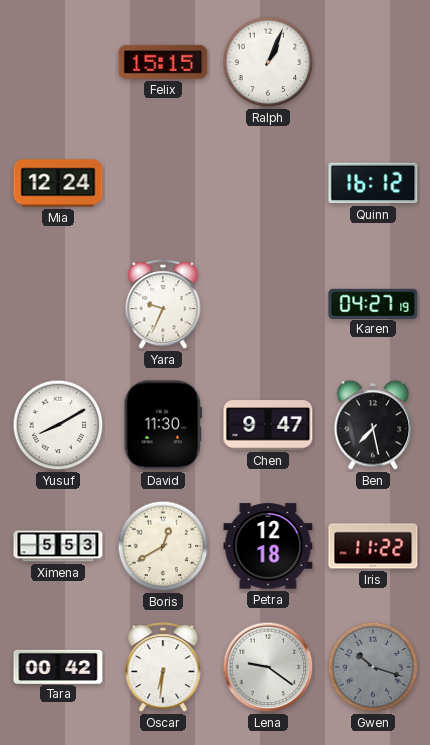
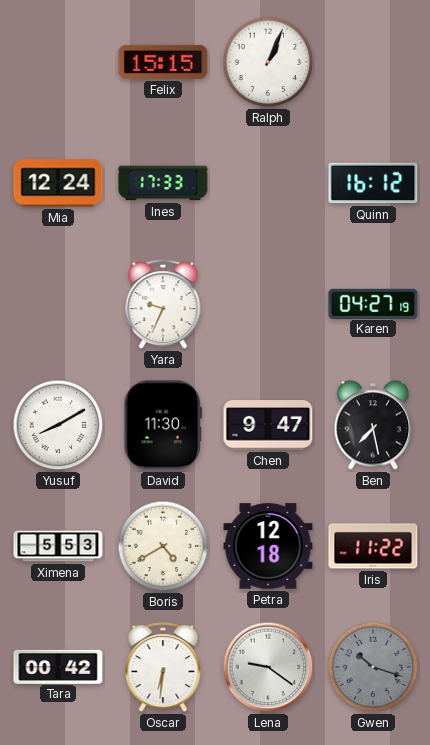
Ines: none -> 17:33
Boris: 12:40 -> 4:40
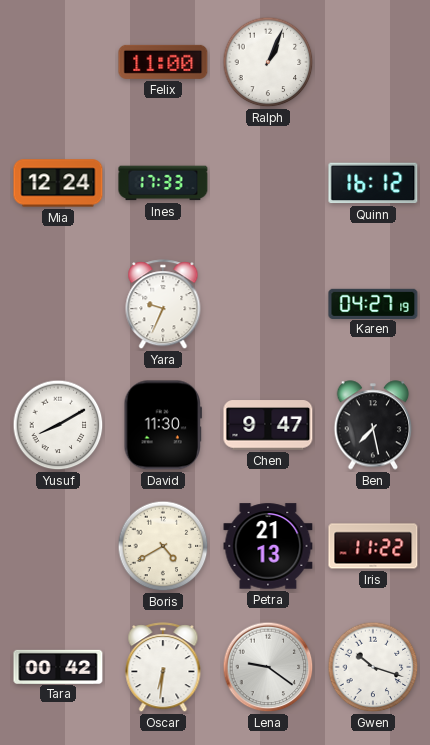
Felix: 15:15 -> 11:00
Ximena: 5:53 -> none
Petra: 12:18 -> 21:13
Gwen dial: grey -> white
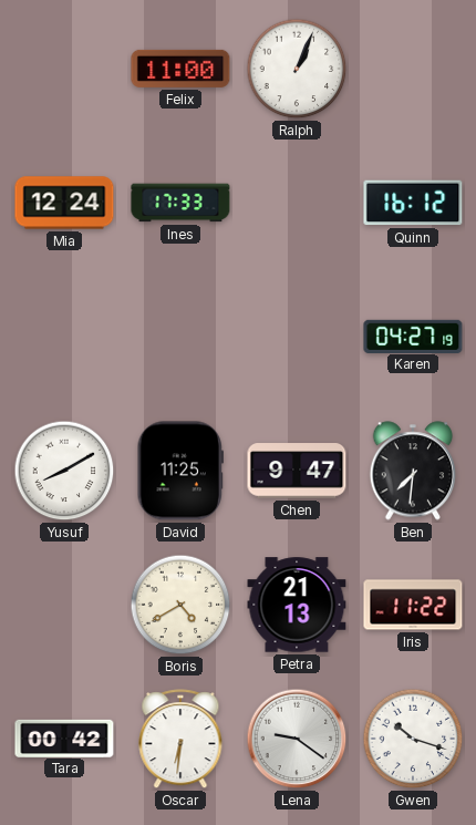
Yara: 9:34 -> none
David: 11:30 -> 11:25
Ben: 7:28 -> 7:31
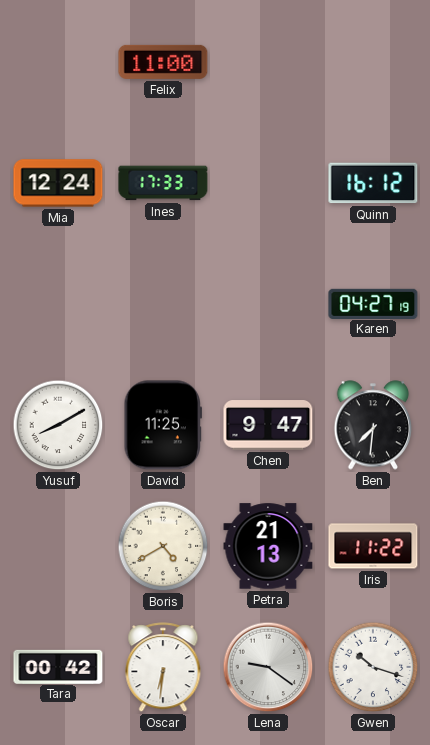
Ralph: 1:04 -> none
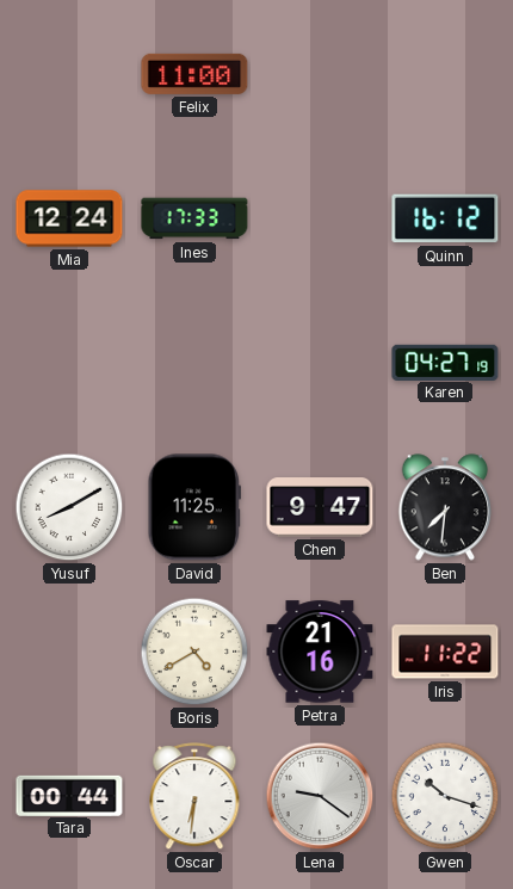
Petra: 21:13 -> 21:16
Tara: 00:42 -> 00:44
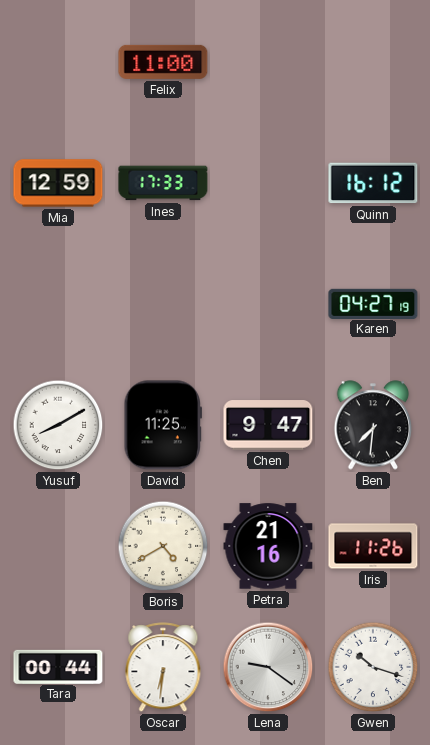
Mia: 12:24 -> 12:59
Iris: 11:22 -> 11:26
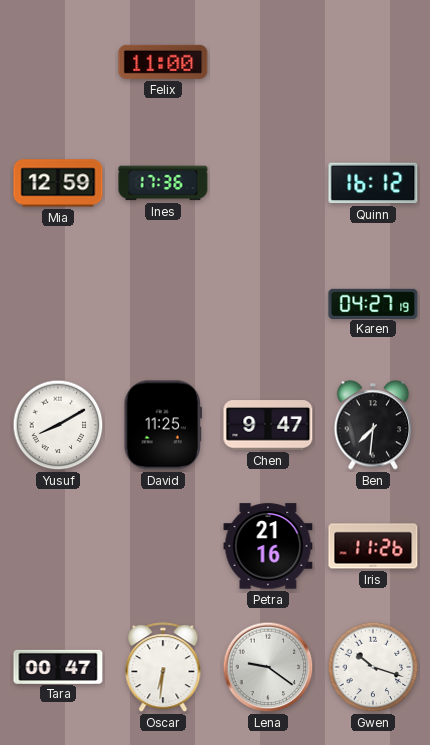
Ines: 17:33 -> 17:36
Boris: 4:40 -> none
Tara: 00:44 -> 00:47
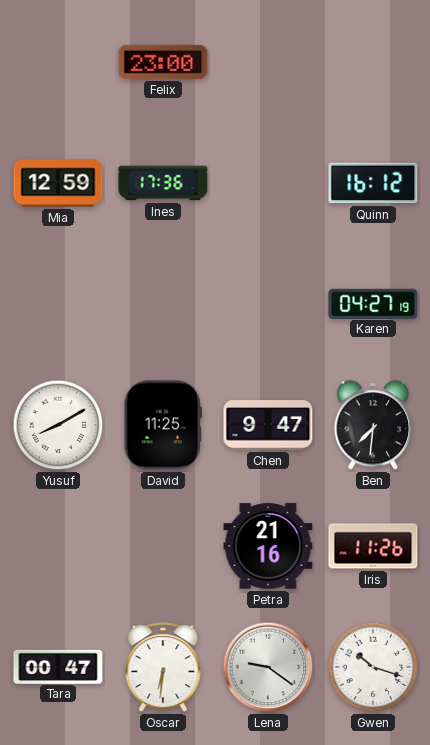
Felix: 11:00 -> 23:00
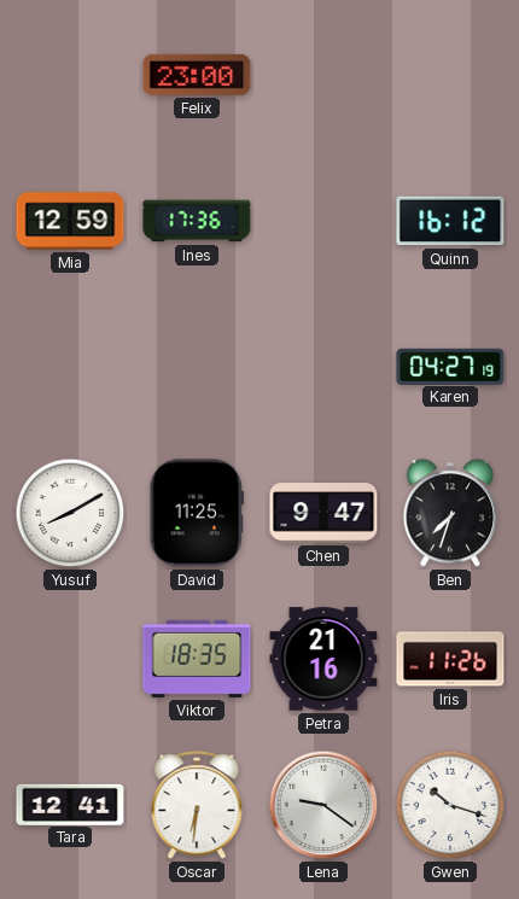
Ben: 7:31 -> 7:33
Viktor: none -> 18:35
Tara: 00:47 -> 12:41
